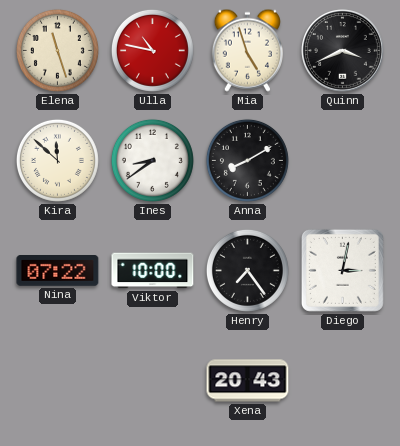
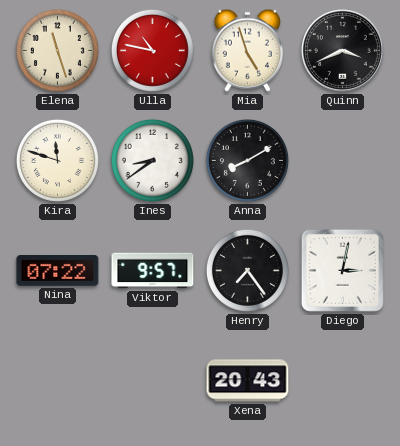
Kira: 11:52 -> 11:48
Viktor: 10:00 -> 9:57
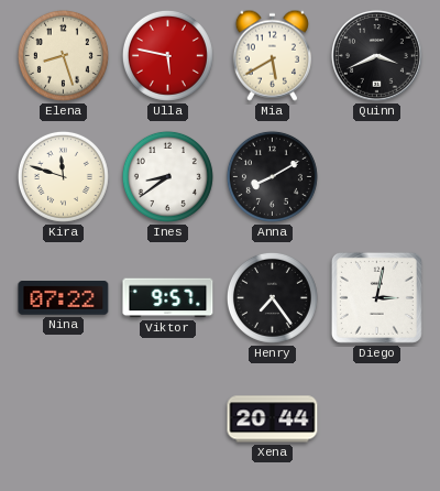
Elena: 11:27 -> 8:27
Ulla: 10:47 -> 5:47
Mia: 4:57 -> 5:40
Xena: 20:43 -> 20:44
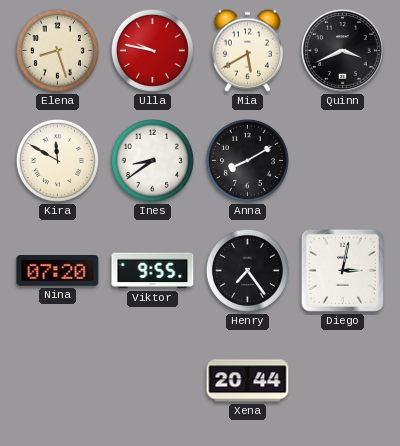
Ulla: 5:47 -> 9:47
Kira: 11:48 -> 11:50
Nina: 07:22 -> 07:20
Viktor: 9:57 -> 9:55
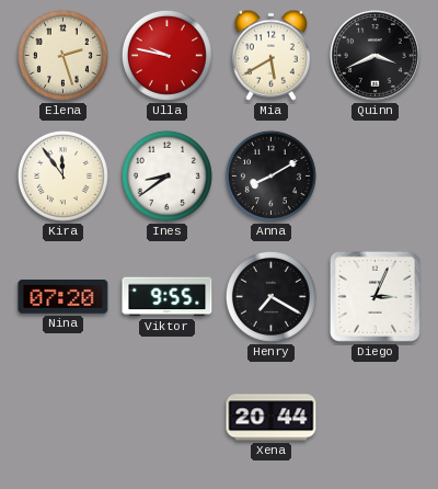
Elena: 8:27 -> 2:27
Kira: 11:50 -> 11:54
Henry: 7:24 -> 7:20
Diego: 3:02 -> 3:04
